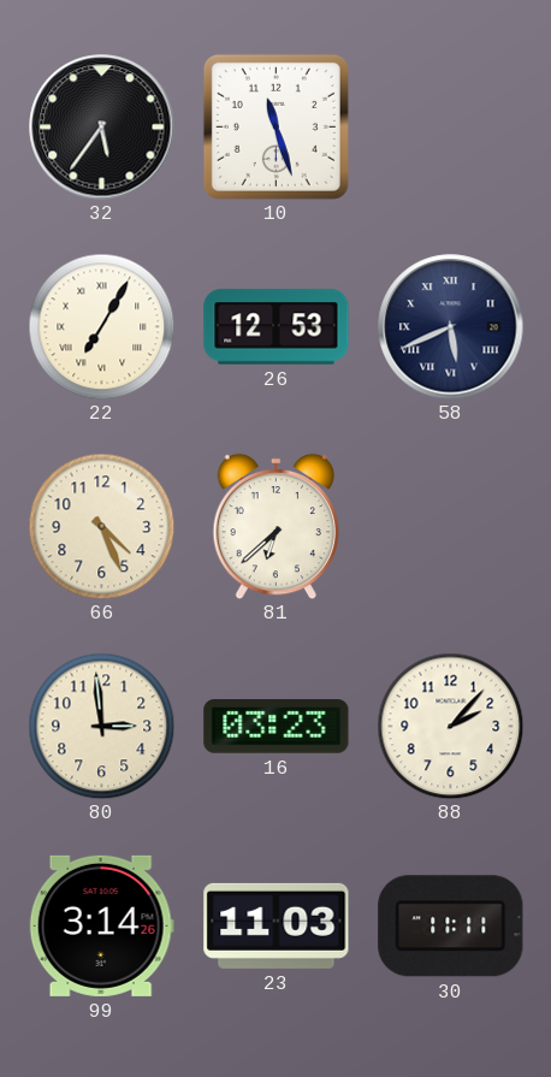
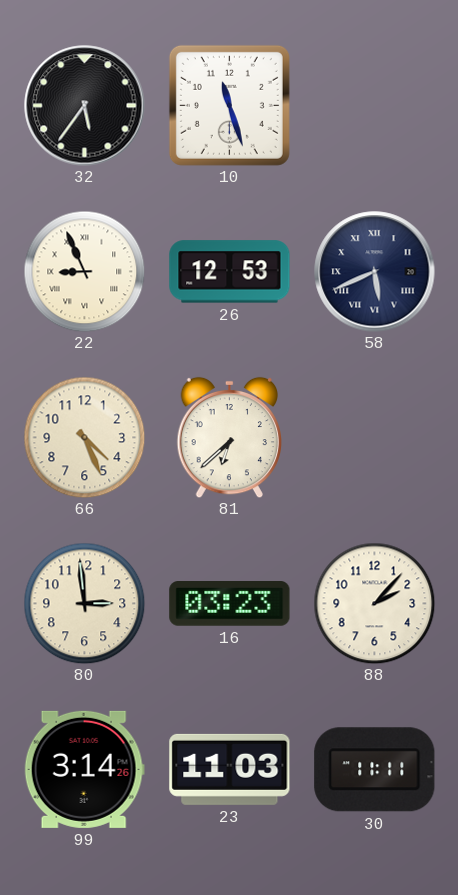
22: 7:05 -> 8:56
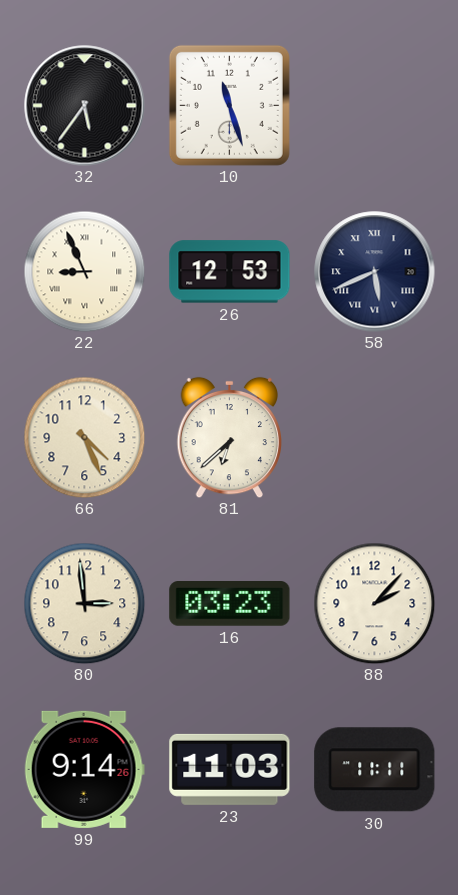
99: 3:14 -> 9:14
